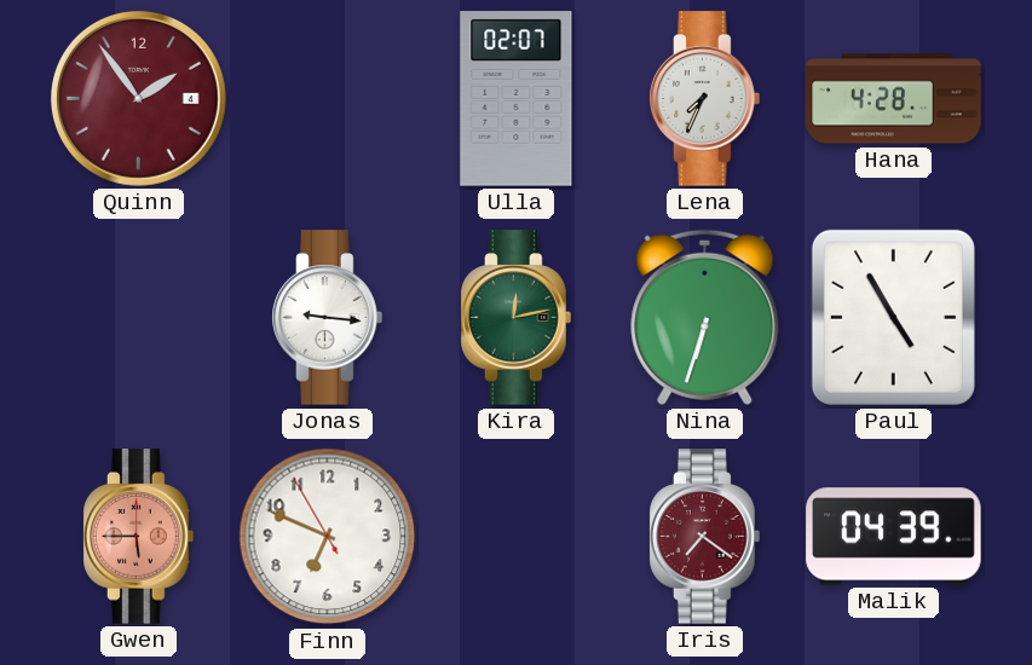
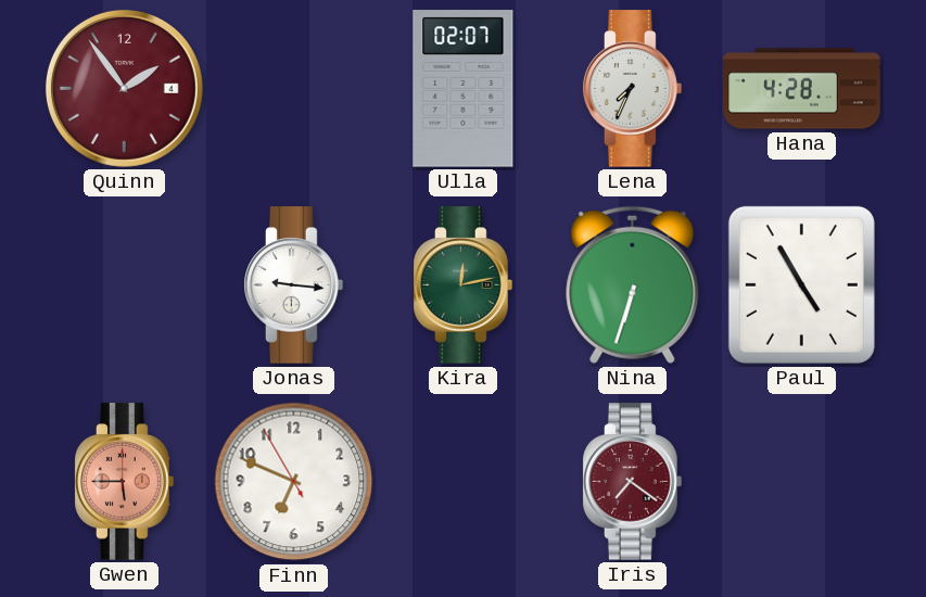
Malik: 04:39 -> none
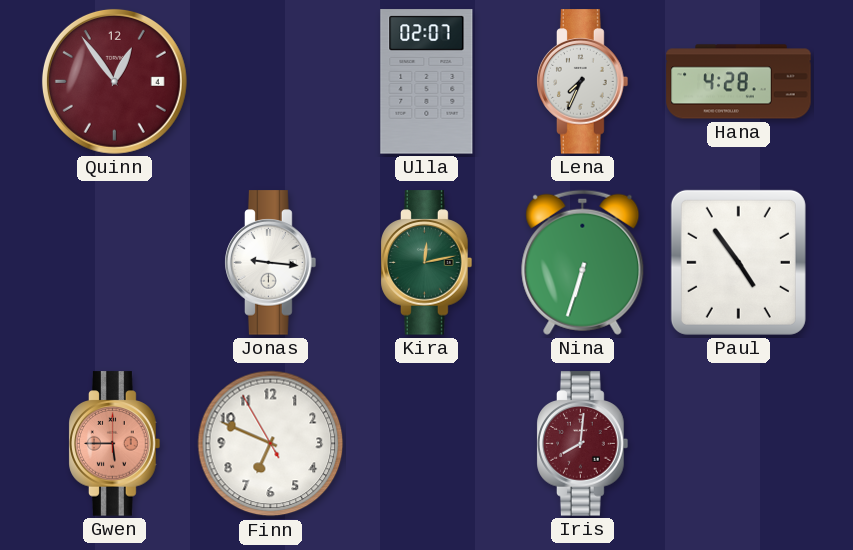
Quinn: 1:54 -> 12:54
Paul: 4:55 -> 4:54
Iris: 7:21 -> 8:01
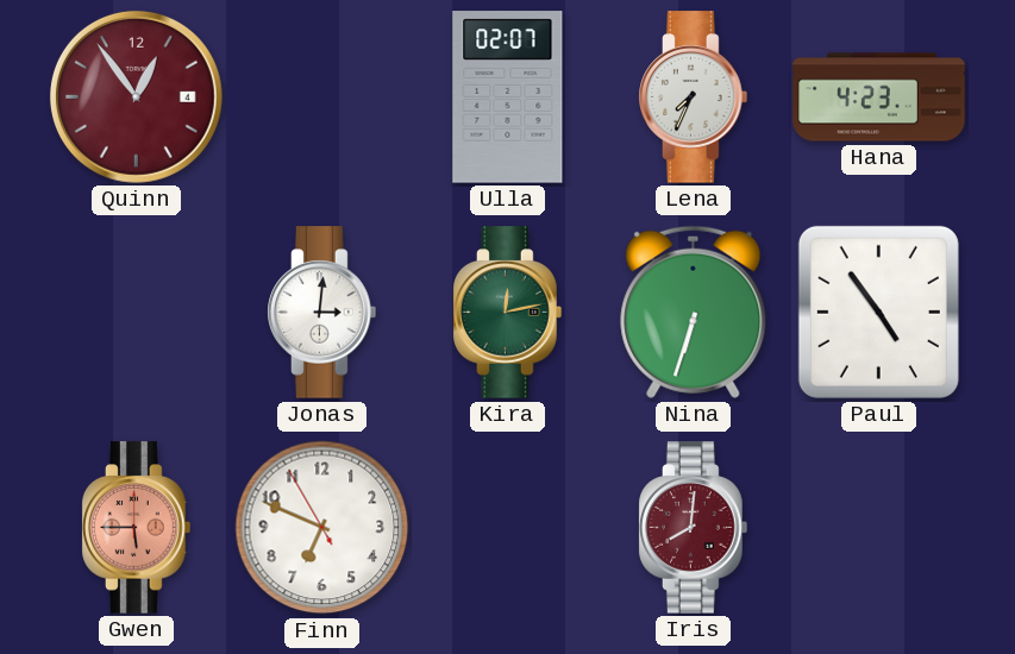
Hana: 4:28 -> 4:23
Jonas: 9:16 -> 3:01
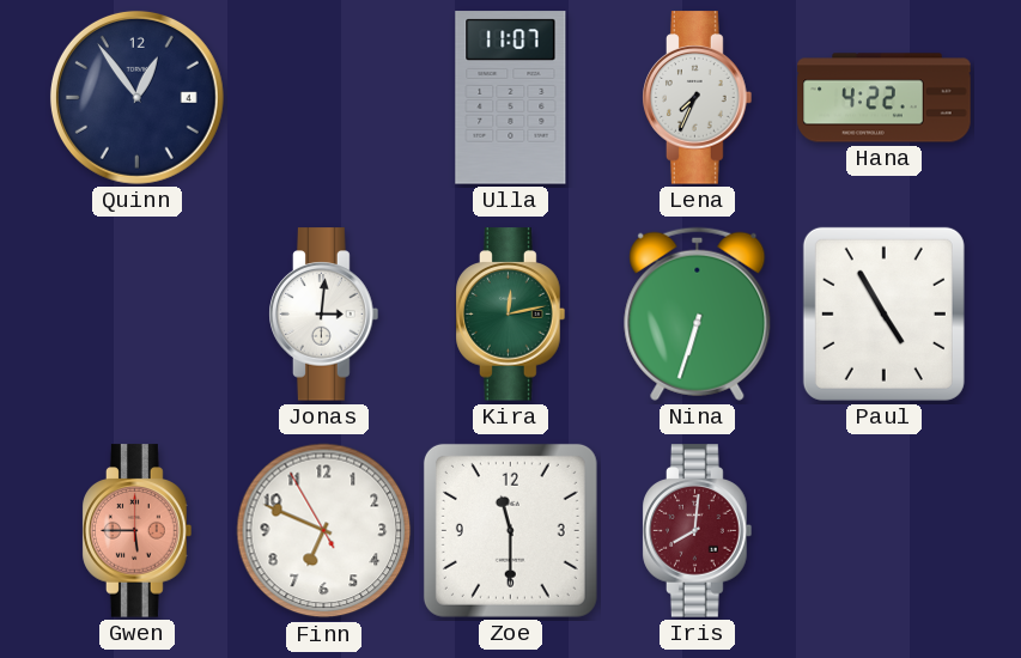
Quinn dial: burgundy -> navy
Ulla: 02:07 -> 11:07
Hana: 4:23 -> 4:22
Paul: 4:54 -> 4:55
Zoe: none -> 11:30
